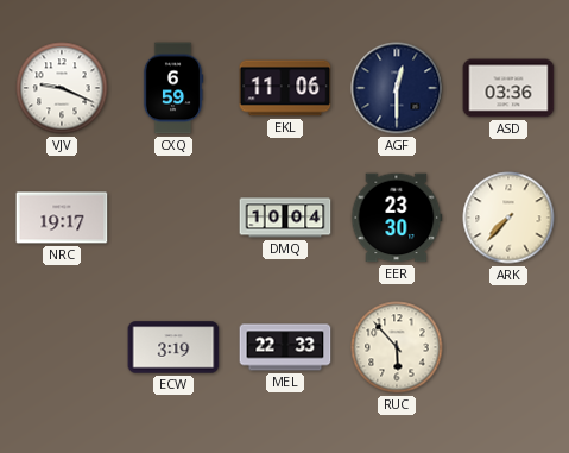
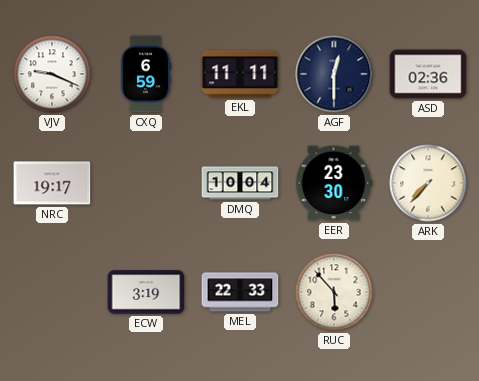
EKL: 11:06 -> 11:11
ASD: 03:36 -> 02:36
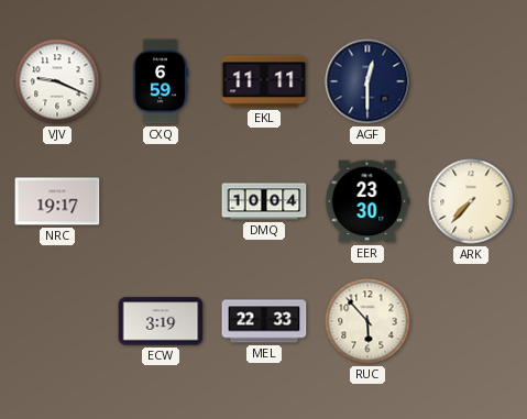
ASD: 02:36 -> none
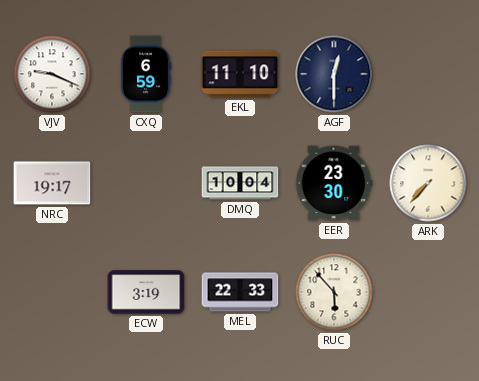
EKL: 11:11 -> 11:10
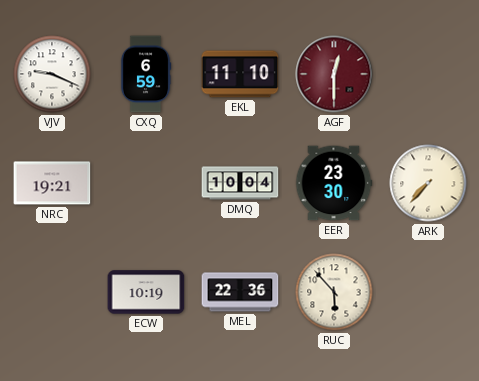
AGF dial: navy -> burgundy
NRC: 19:17 -> 19:21
ECW: 3:19 -> 10:19
MEL: 22:33 -> 22:36
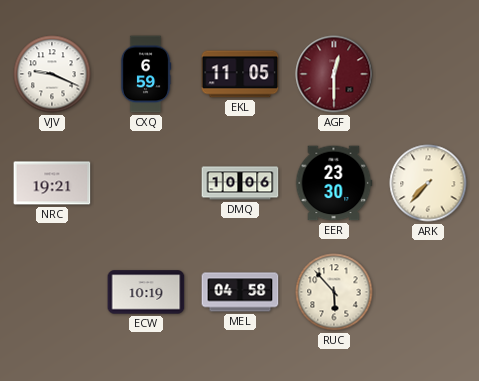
EKL: 11:10 -> 11:05
DMQ: 10:04 -> 10:06
MEL: 22:36 -> 04:58
